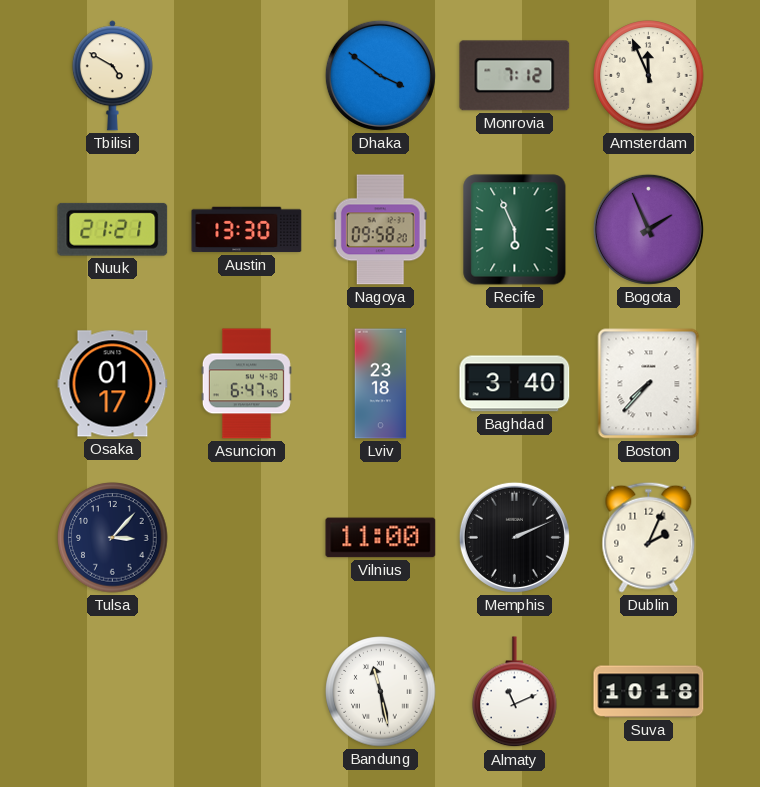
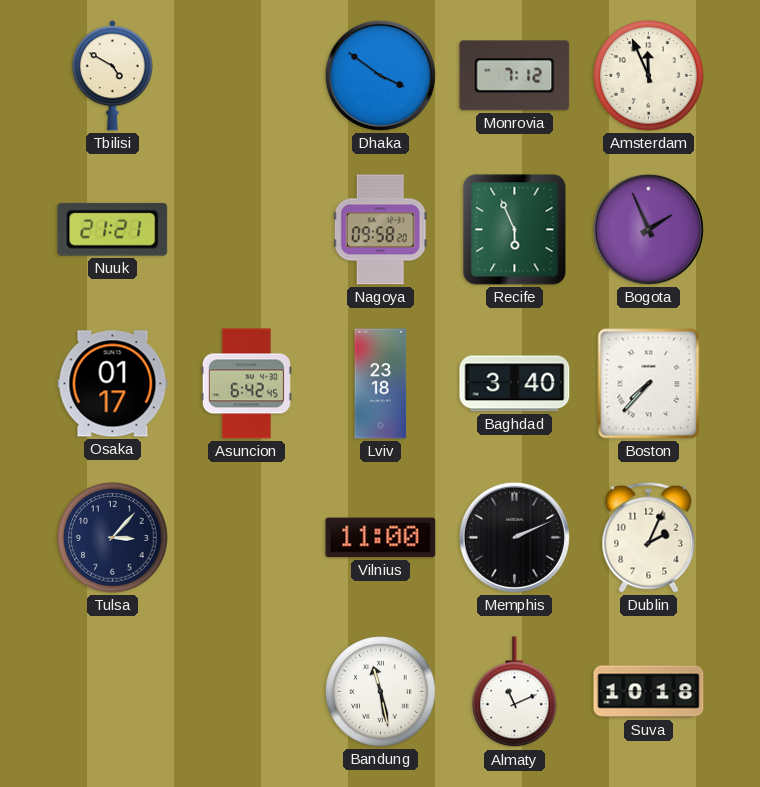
Austin: 13:30 -> none
Asuncion: 6:47 -> 6:42
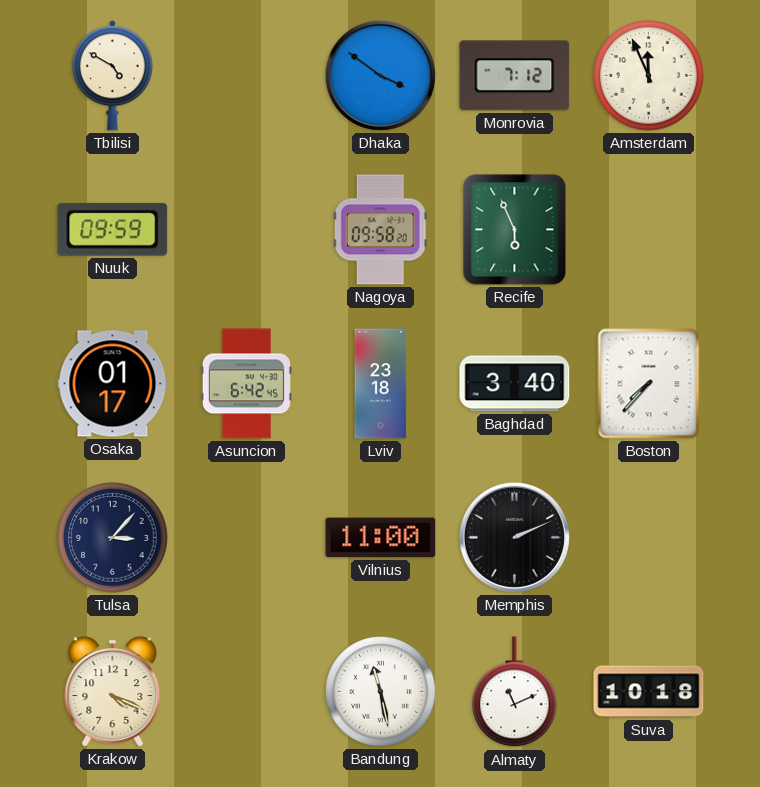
Nuuk: 21:21 -> 09:59
Bogota: 1:56 -> none
Dublin: 2:04 -> none
Krakow: none -> 4:19
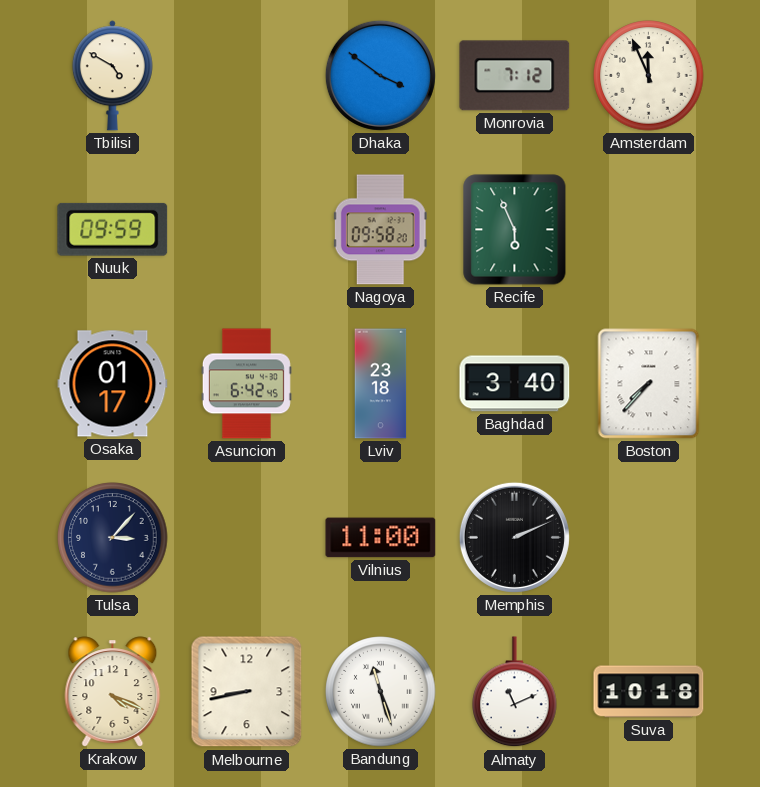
Melbourne: none -> 8:43
Bandung: 11:28 -> 11:27
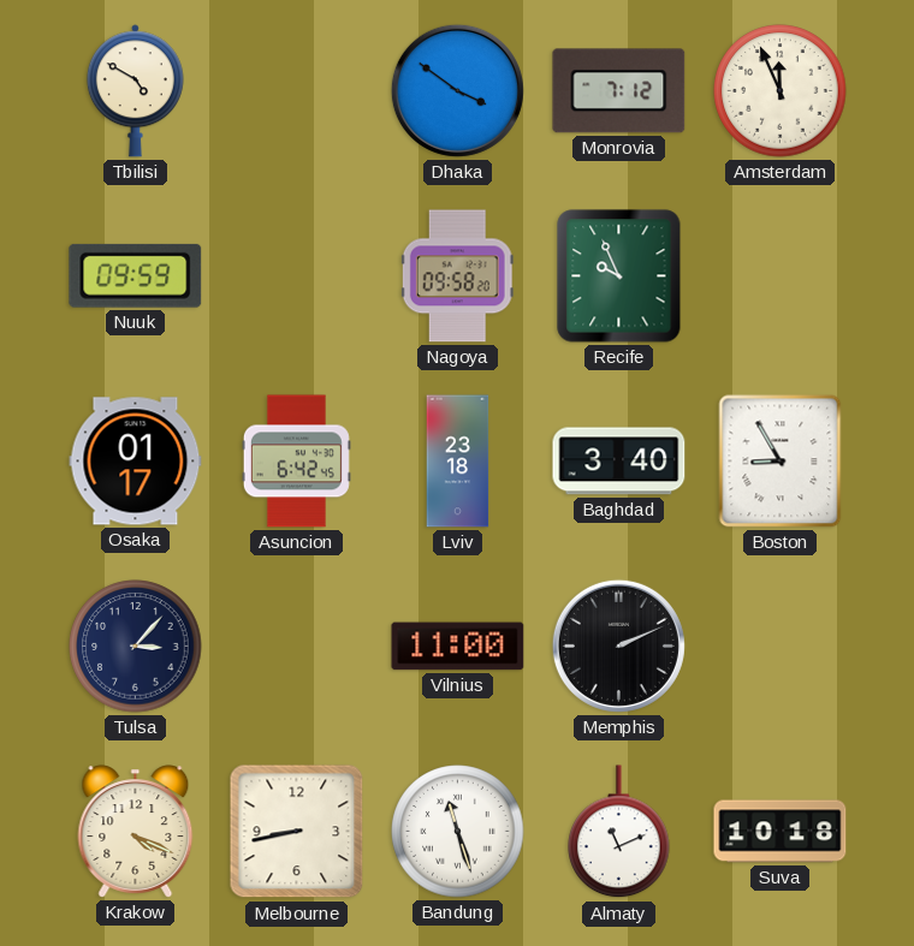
Recife: 5:56 -> 9:56
Boston: 7:37 -> 8:55
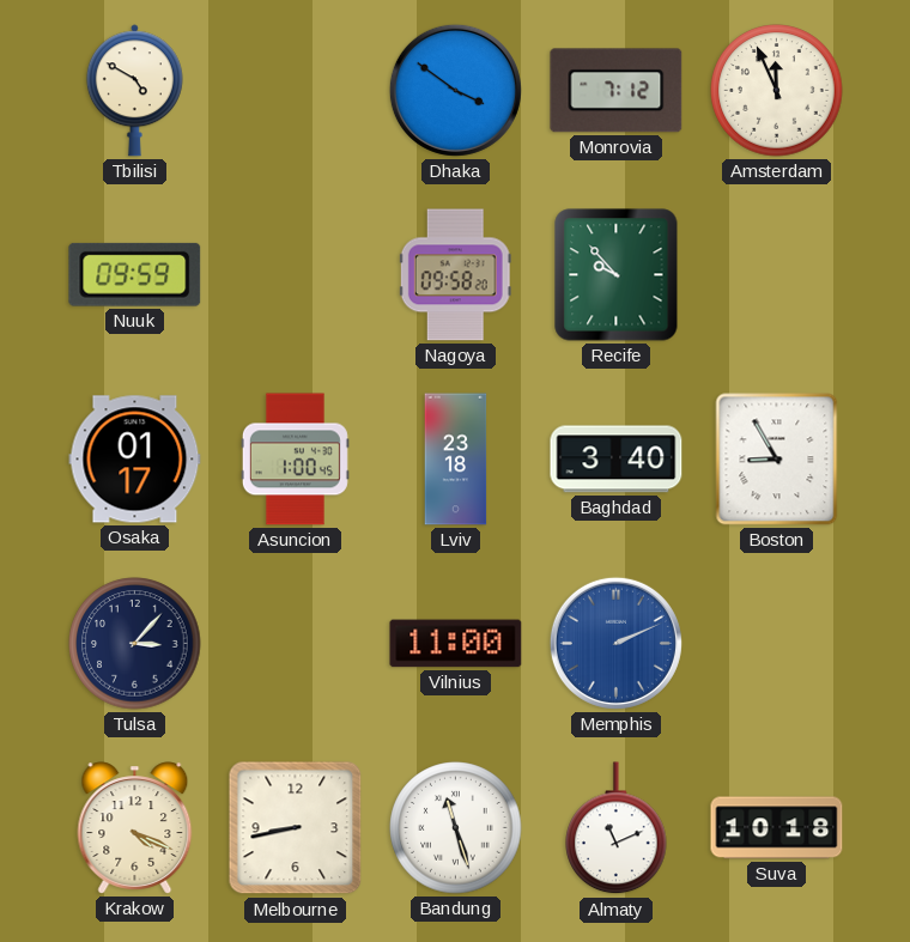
Recife: 9:56 -> 9:53
Asuncion: 6:42 -> 1:00
Memphis dial: black -> blue
